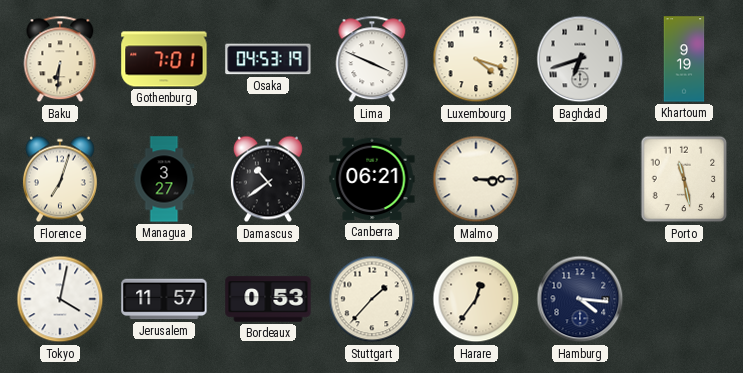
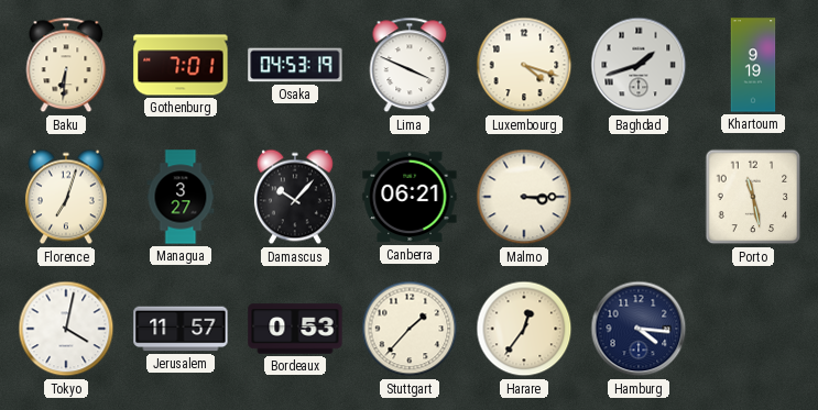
Baghdad: 6:42 -> 1:42
Damascus: 10:39 -> 10:07
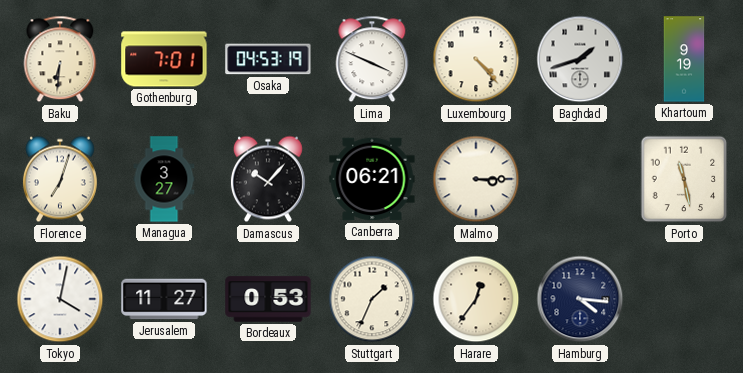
Luxembourg: 4:18 -> 4:23
Jerusalem: 11:57 -> 11:27
Stuttgart: 1:37 -> 1:34
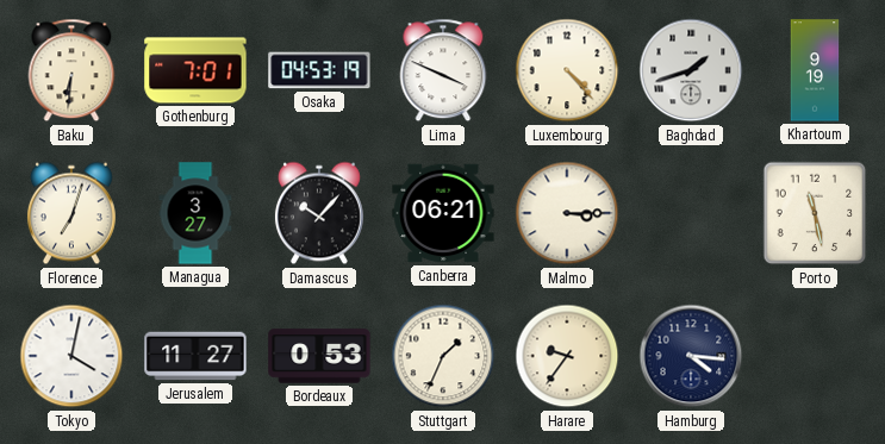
Harare: 12:36 -> 9:36
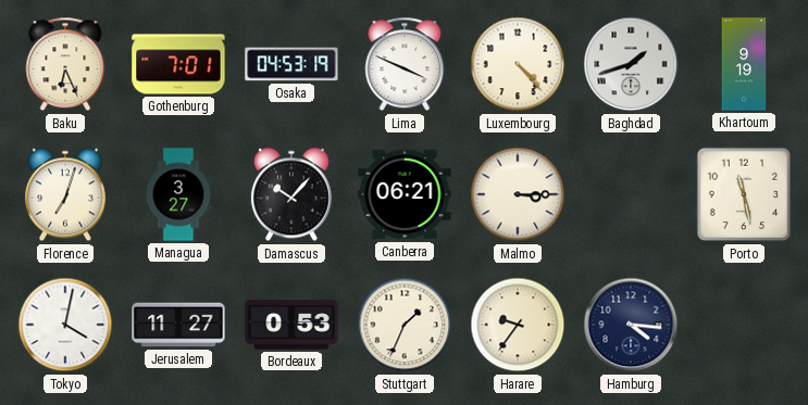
Baku: 6:31 -> 6:26
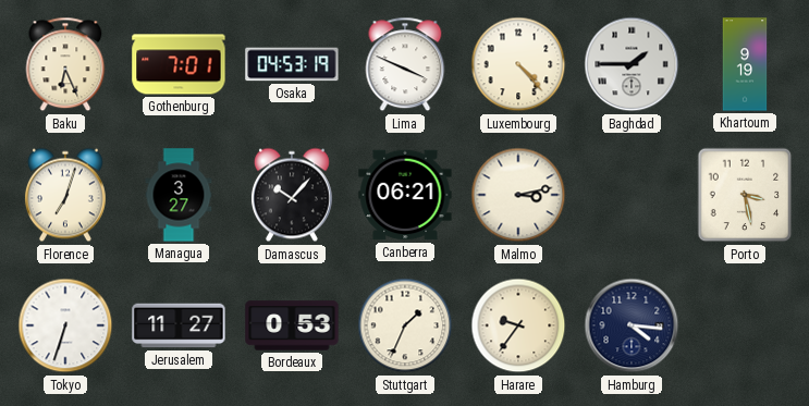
Baghdad: 1:42 -> 1:45
Malmo: 3:15 -> 3:13
Porto: 11:28 -> 3:28
Tokyo: 4:02 -> 6:33
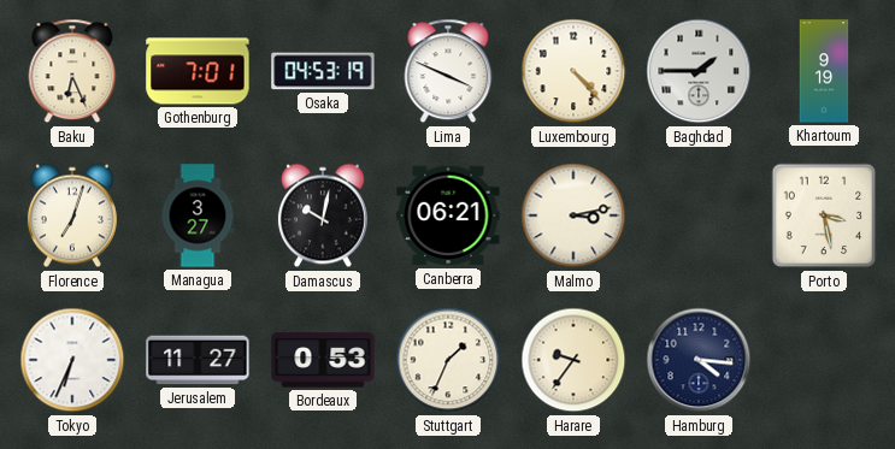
Damascus: 10:07 -> 10:02
Tokyo: 6:33 -> 6:34
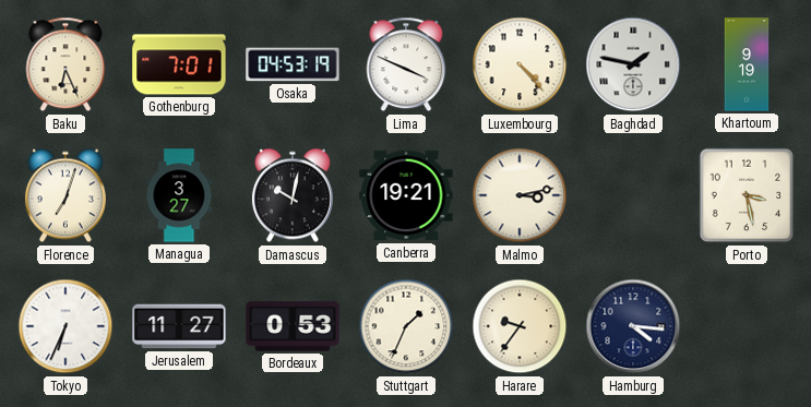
Baghdad: 1:45 -> 1:47
Canberra: 06:21 -> 19:21
